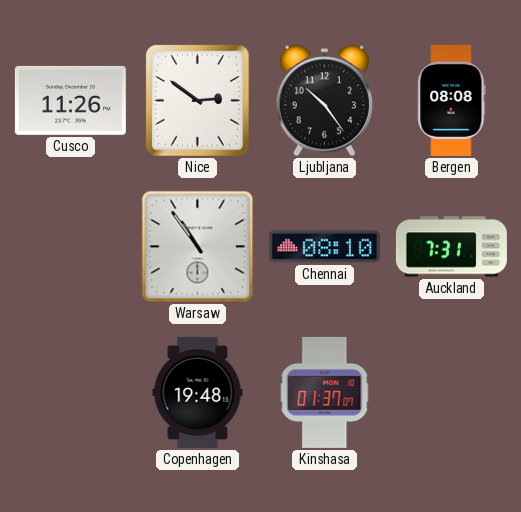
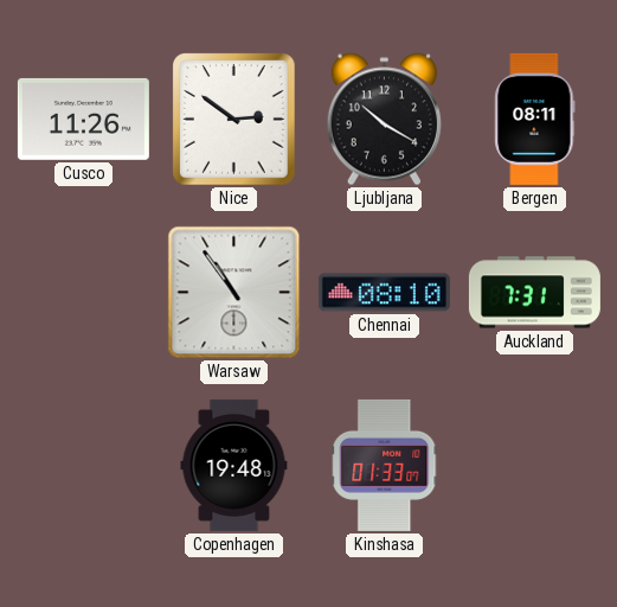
Ljubljana: 10:24 -> 10:20
Bergen: 08:08 -> 08:11
Kinshasa: 01:37 -> 01:33
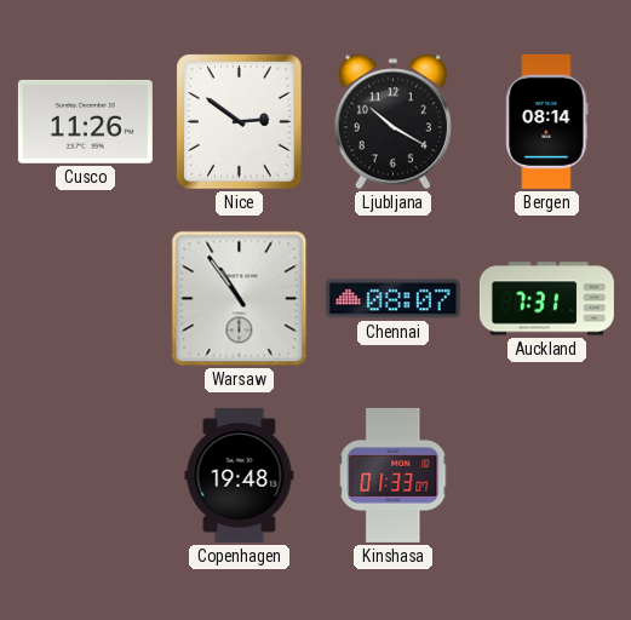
Bergen: 08:11 -> 08:14
Chennai: 08:10 -> 08:07
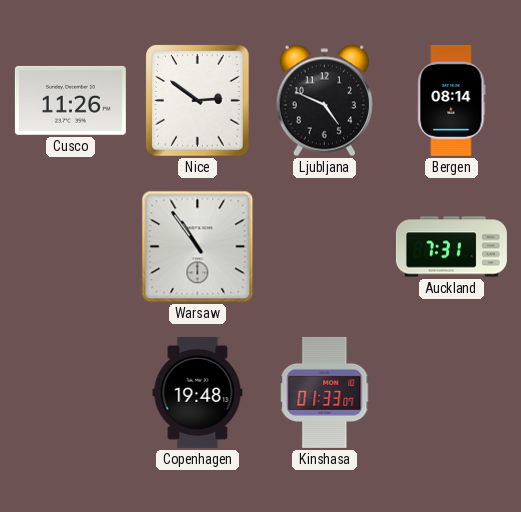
Ljubljana: 10:20 -> 4:49
Chennai: 08:07 -> none
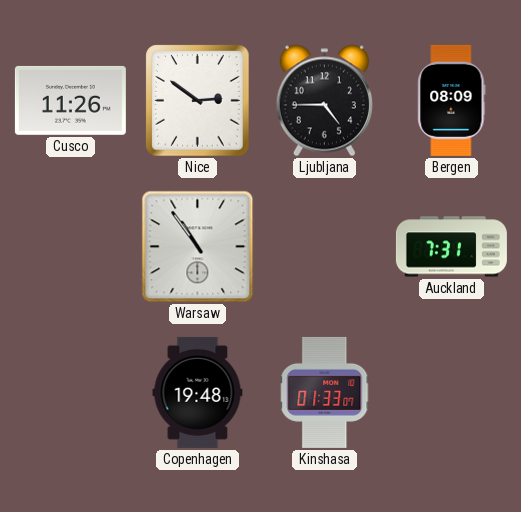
Ljubljana: 4:49 -> 4:45
Bergen: 08:14 -> 08:09
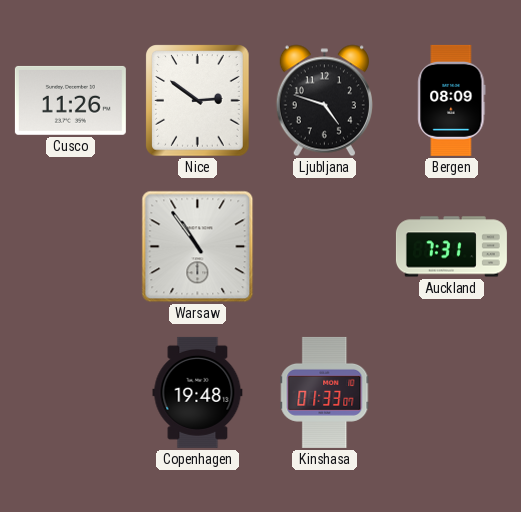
Ljubljana: 4:45 -> 4:48
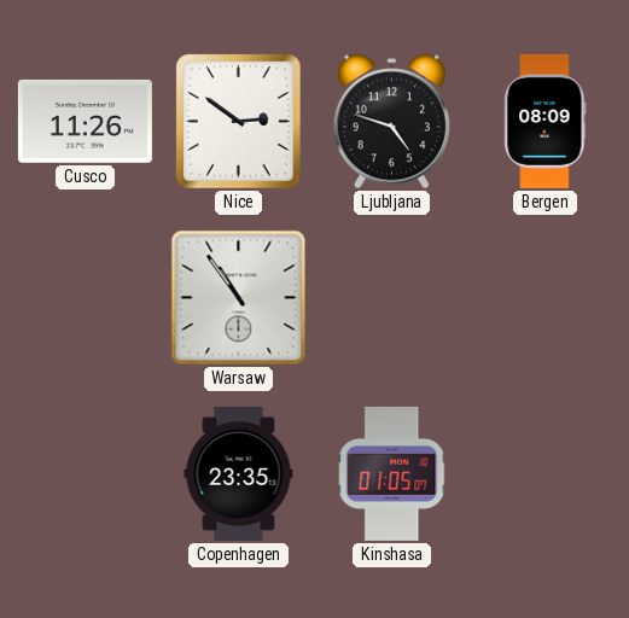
Auckland: 7:31 -> none
Copenhagen: 19:48 -> 23:35
Kinshasa: 01:33 -> 01:05
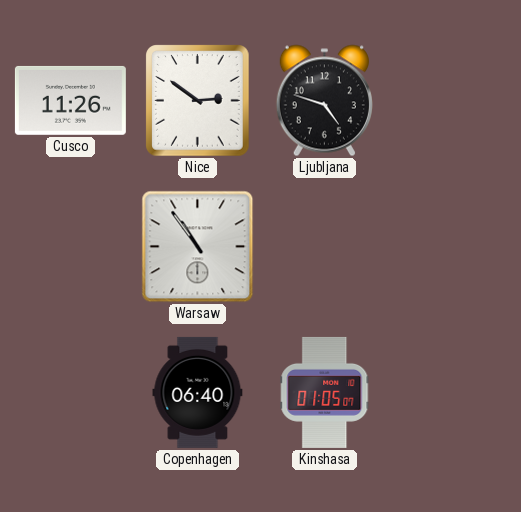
Bergen: 08:09 -> none
Copenhagen: 23:35 -> 06:40
